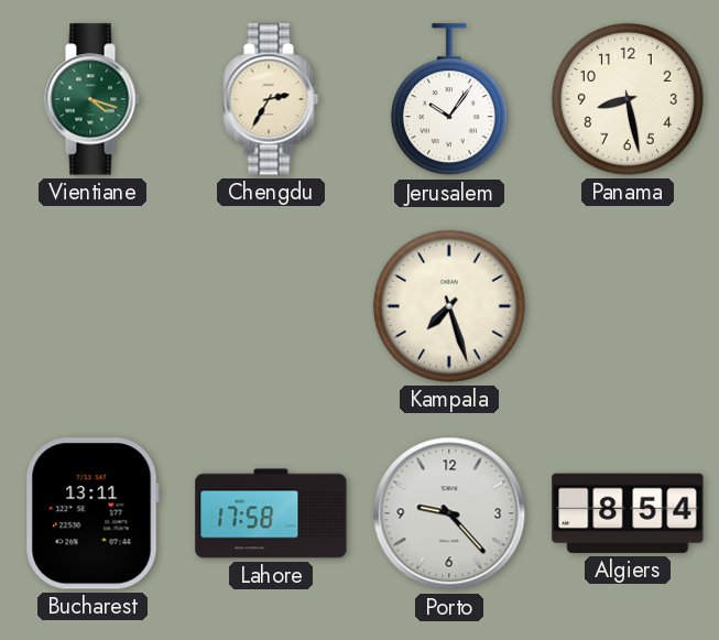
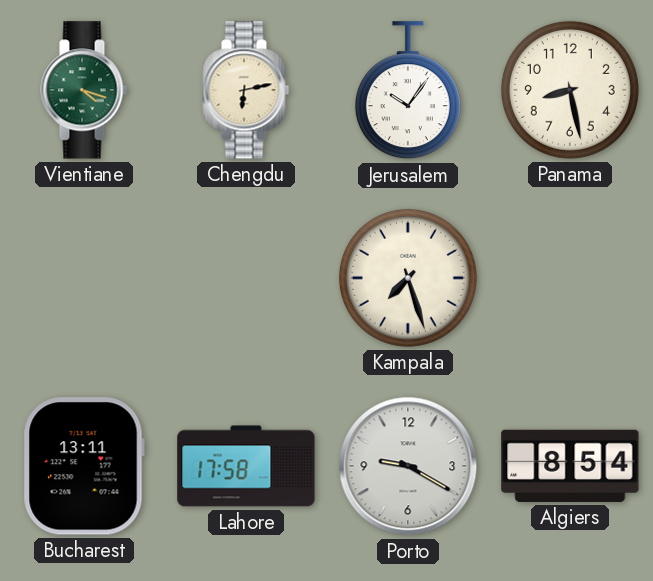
Chengdu: 2:35 -> 6:13
Porto: 9:23 -> 9:20
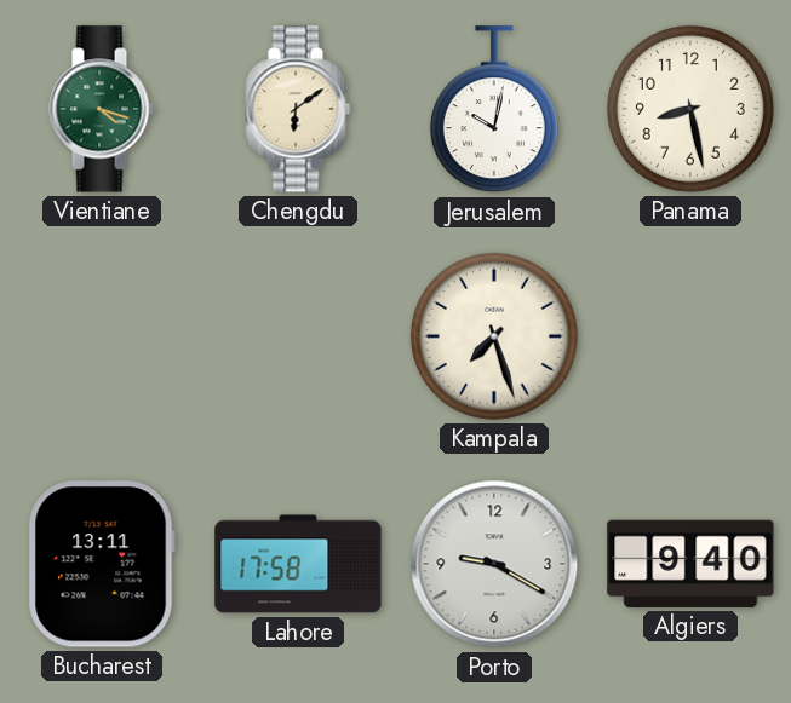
Chengdu: 6:13 -> 6:09
Jerusalem: 10:06 -> 10:02
Algiers: 8:54 -> 9:40
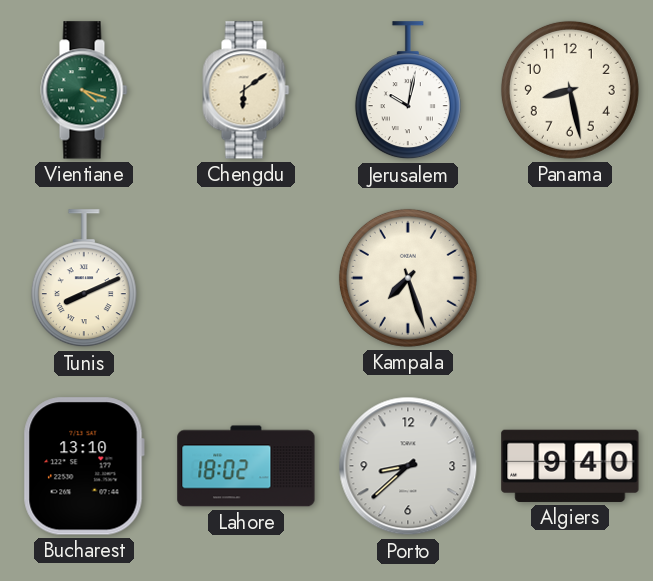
Tunis: none -> 8:11
Bucharest: 13:11 -> 13:10
Lahore: 17:58 -> 18:02
Porto: 9:20 -> 8:38
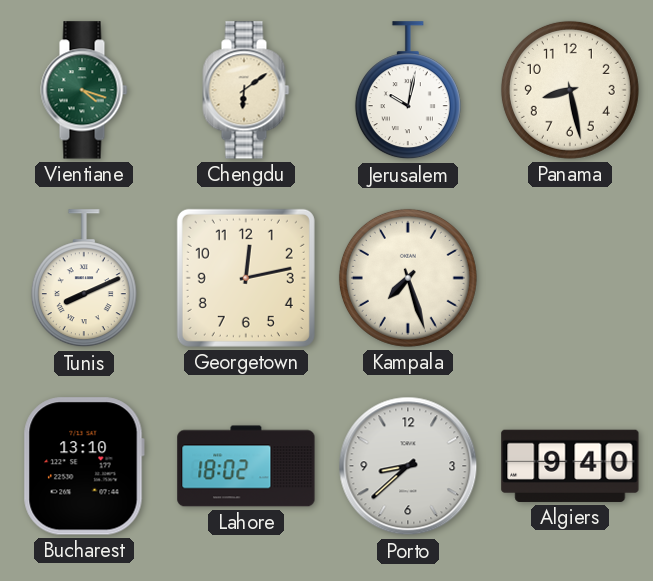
Georgetown: none -> 12:13
